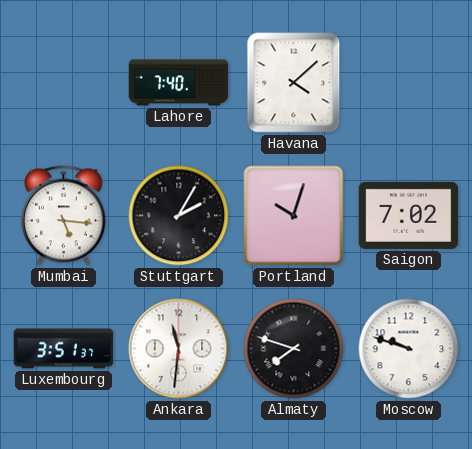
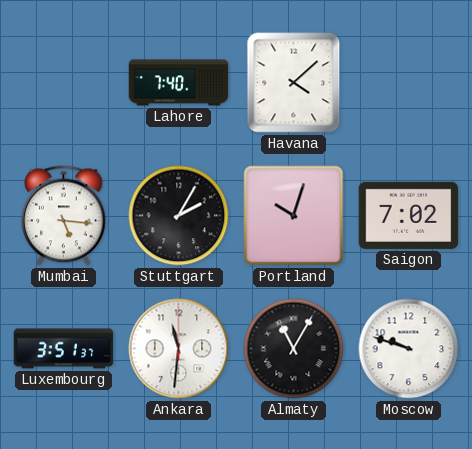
Almaty: 7:48 -> 11:05
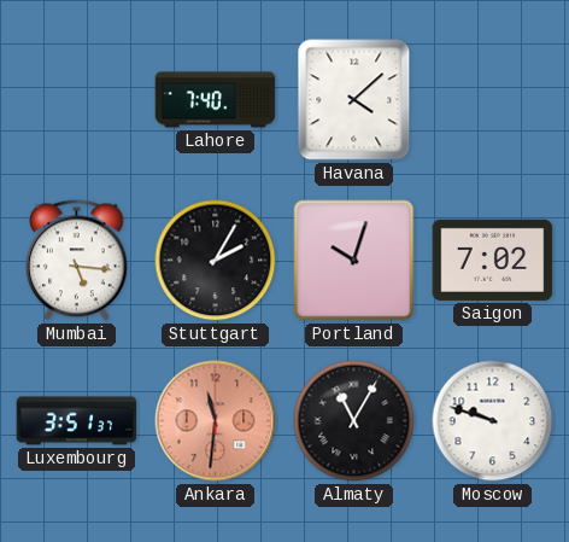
Ankara dial: white -> salmon
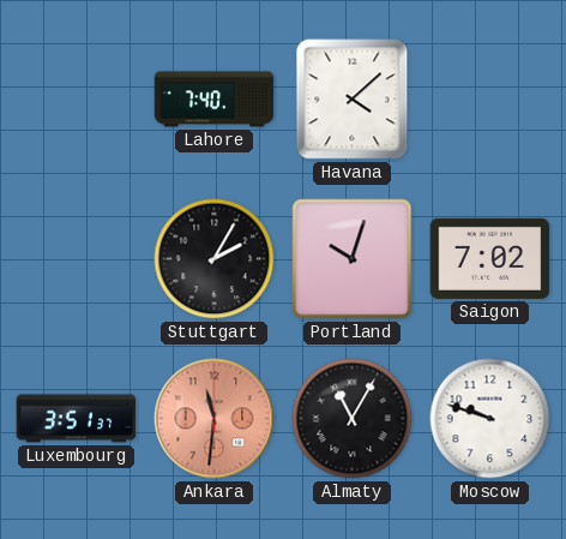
Mumbai: 5:16 -> none
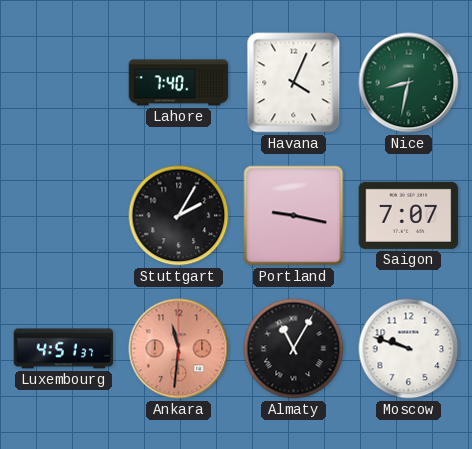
Havana: 4:08 -> 4:04
Nice: none -> 8:32
Portland: 10:03 -> 9:17
Saigon: 7:02 -> 7:07
Luxembourg: 3:51 -> 4:51
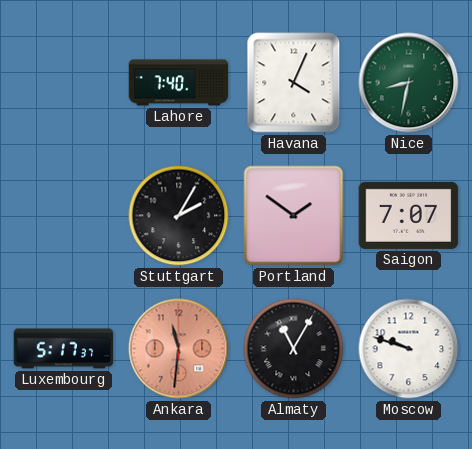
Portland: 9:17 -> 1:51
Luxembourg: 4:51 -> 5:17
